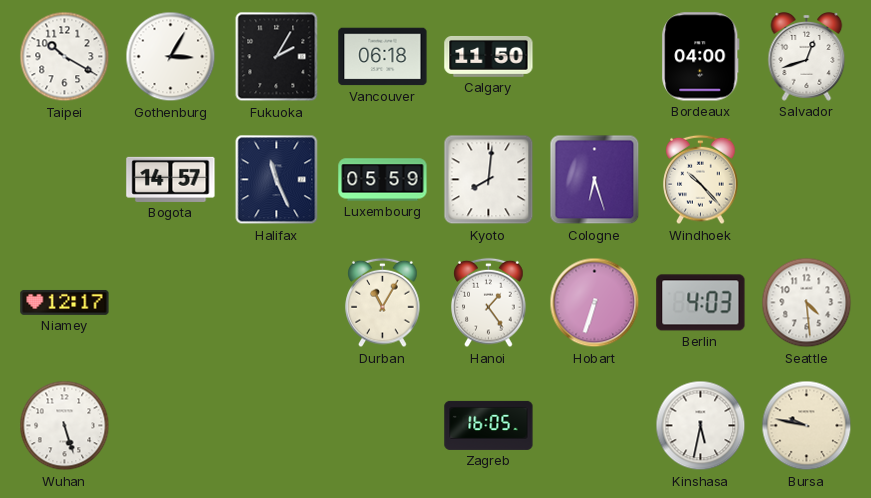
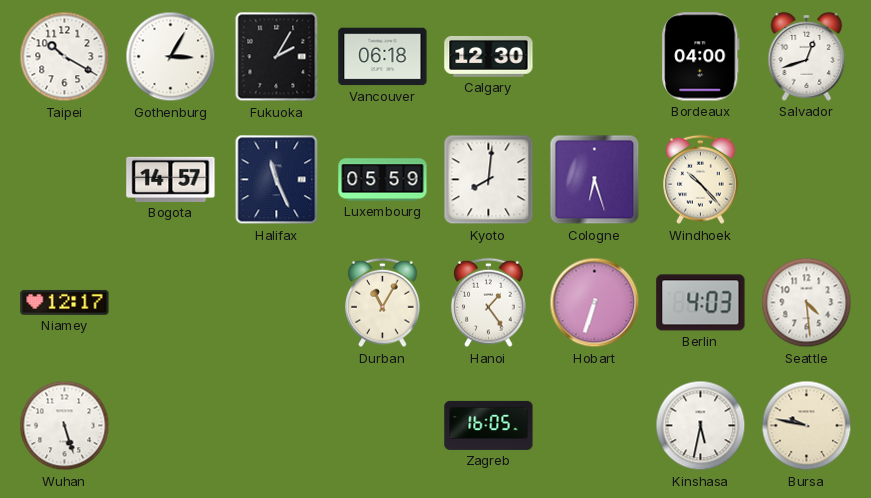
Calgary: 11:50 -> 12:30
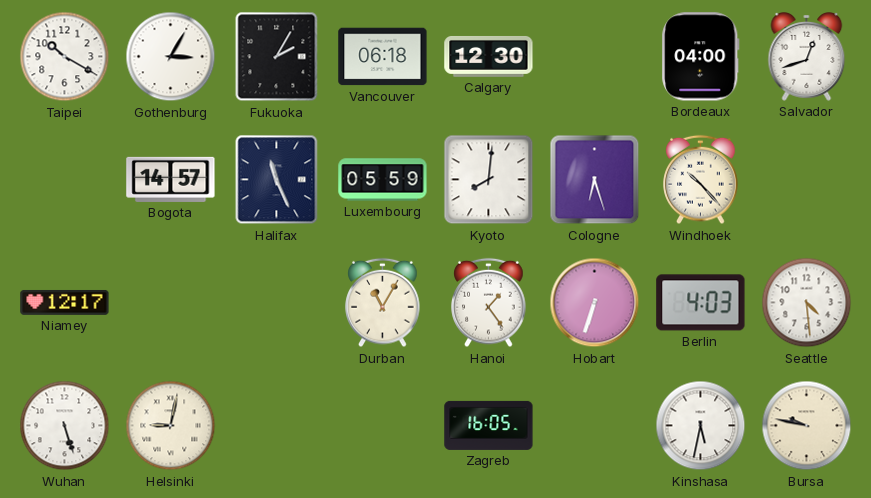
Helsinki: none -> 9:02
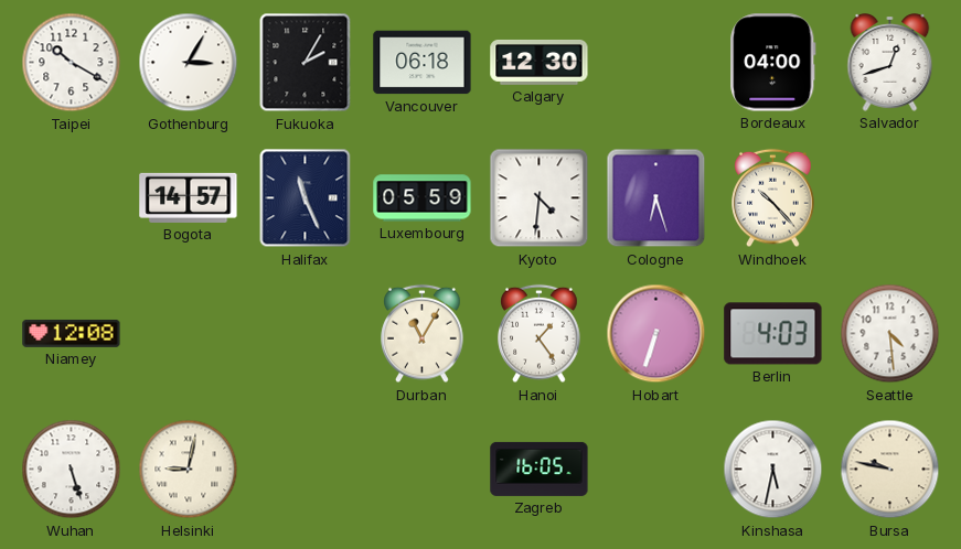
Kyoto: 8:01 -> 4:31
Niamey: 12:17 -> 12:08
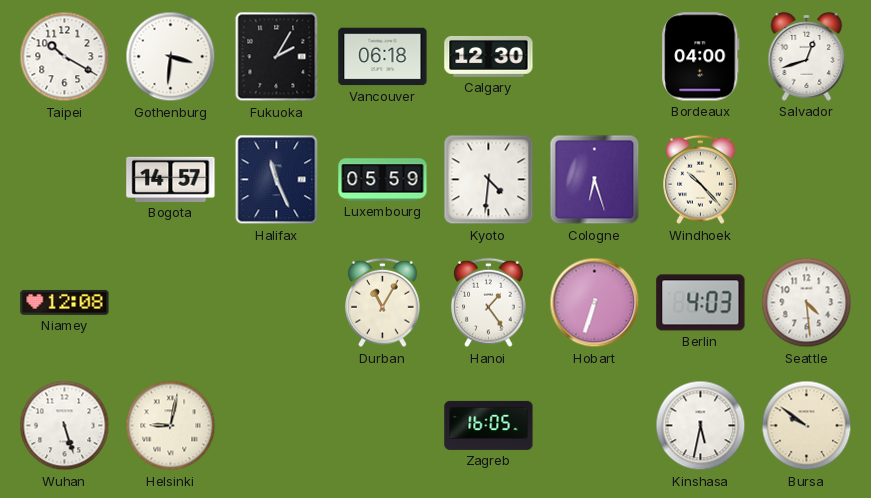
Gothenburg: 3:05 -> 3:31
Bursa: 9:47 -> 9:51
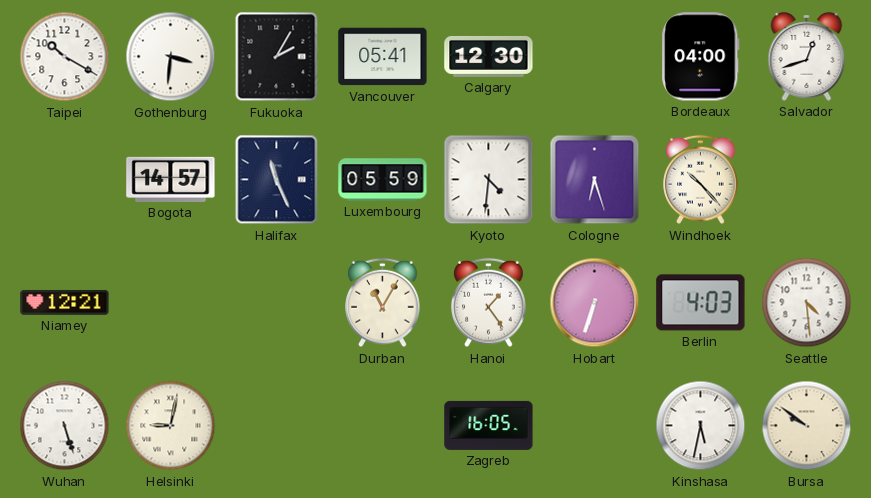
Vancouver: 06:18 -> 05:41
Niamey: 12:08 -> 12:21
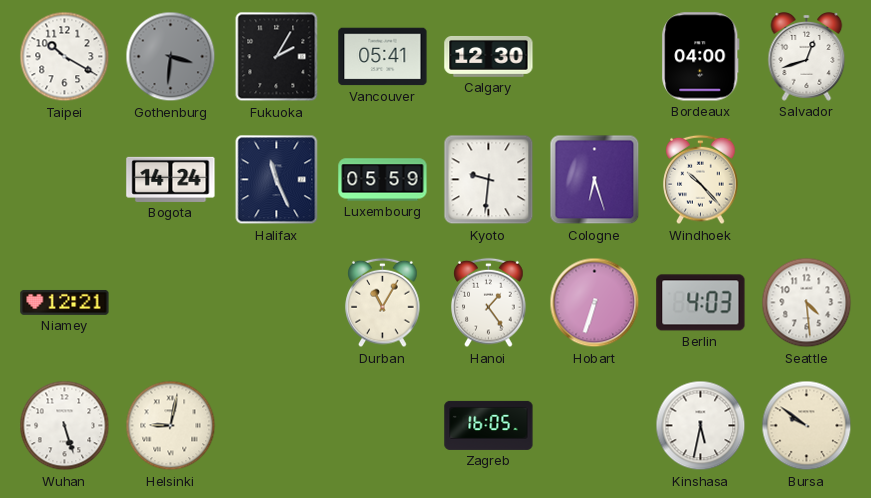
Gothenburg dial: white -> grey
Bogota: 14:57 -> 14:24
Kyoto: 4:31 -> 9:31
